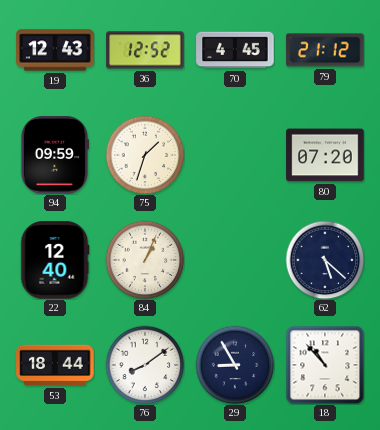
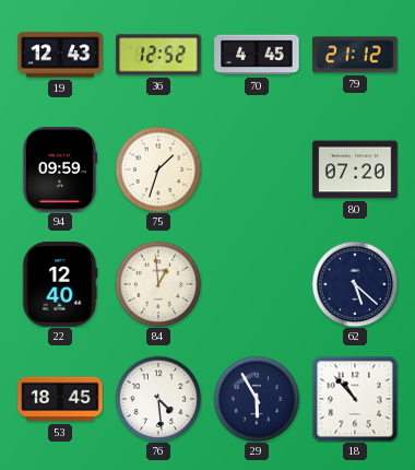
84: 1:04 -> 12:59
53: 18:44 -> 18:45
76: 8:09 -> 4:29
29: 8:55 -> 5:55
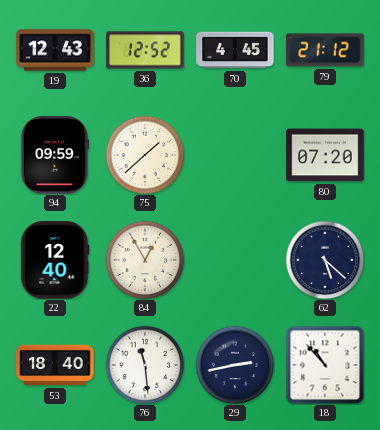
75: 1:33 -> 1:38
84: 12:59 -> 12:55
53: 18:45 -> 18:40
76: 4:29 -> 11:29
29: 5:55 -> 2:43
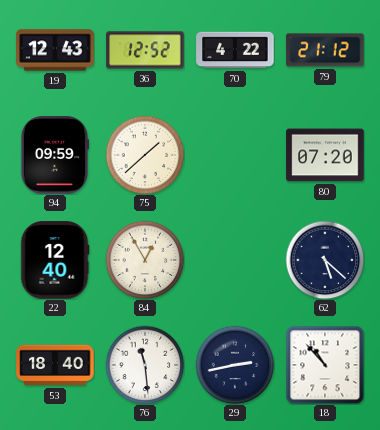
70: 4:45 -> 4:22
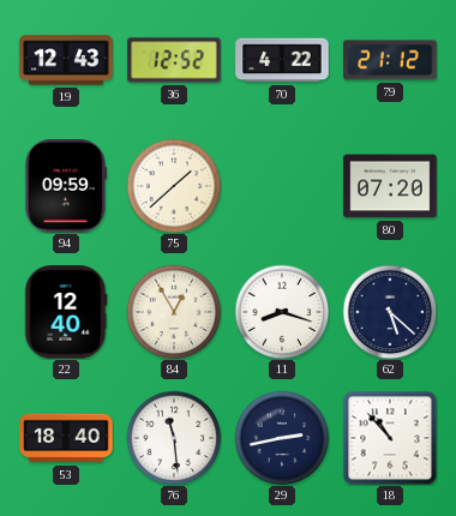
11: none -> 8:18
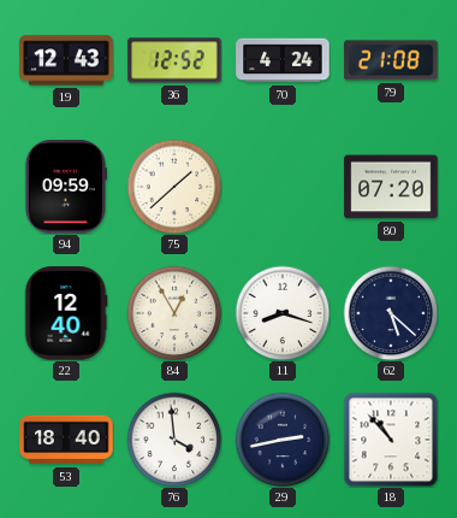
70: 4:22 -> 4:24
79: 21:12 -> 21:08
76: 11:29 -> 3:59
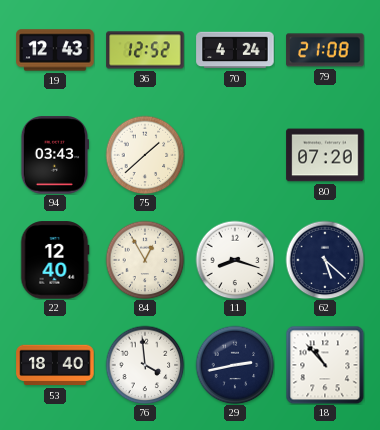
94: 09:59 -> 03:43
